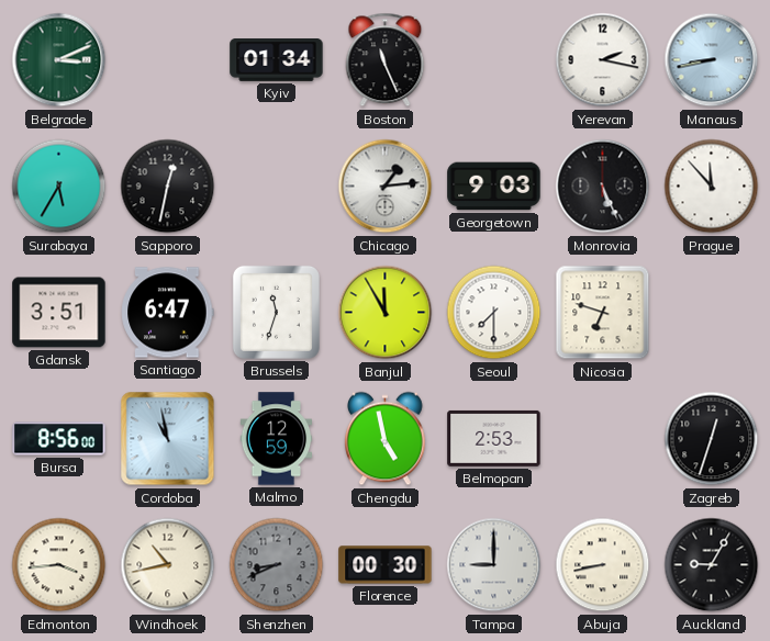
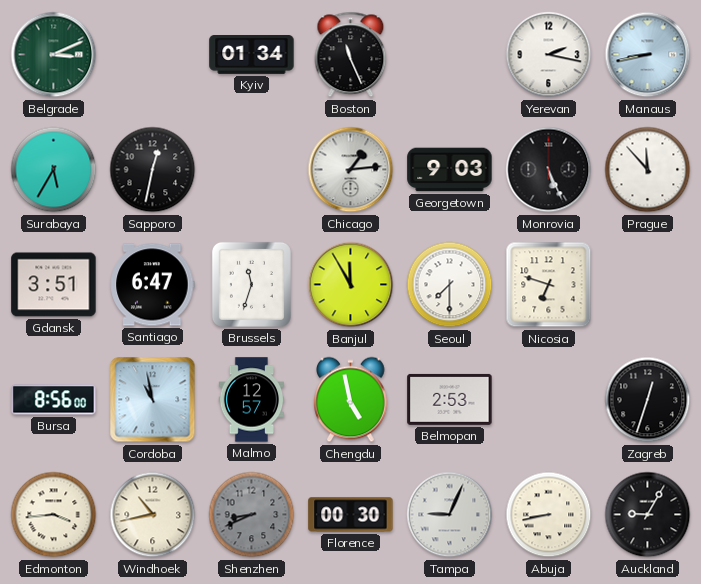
Malmo: 12:59 -> 12:57
Tampa: 9:00 -> 9:04
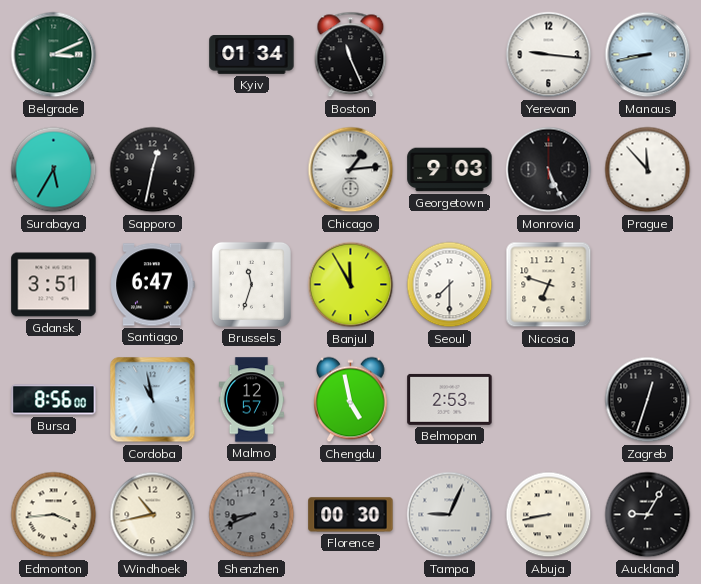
Yerevan: 2:17 -> 9:16
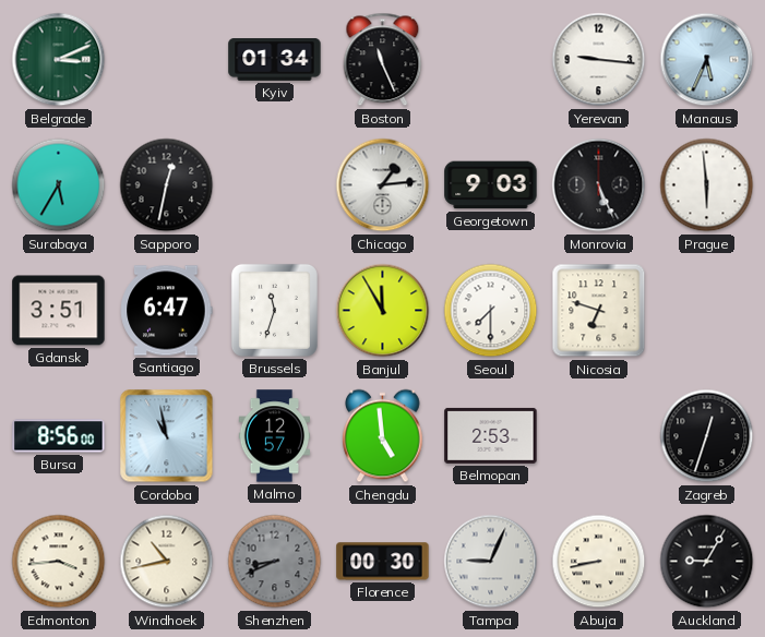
Manaus: 8:43 -> 5:34
Prague: 11:53 -> 5:59
Chengdu: 4:58 -> 4:59
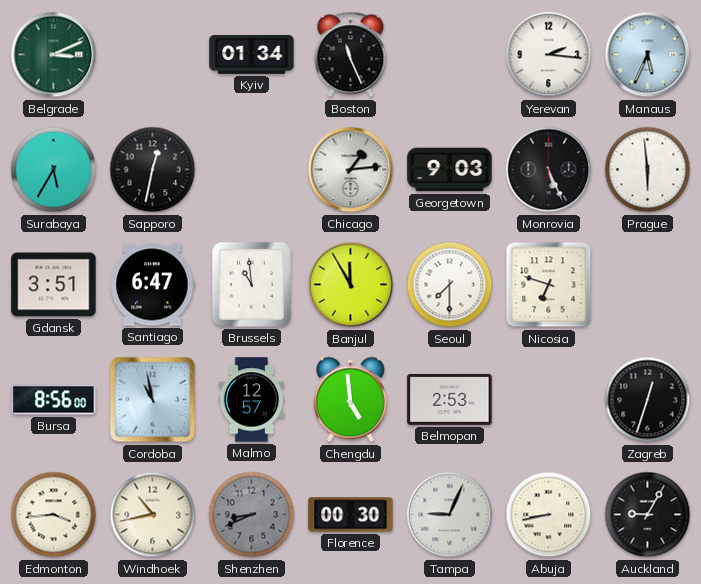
Yerevan: 9:16 -> 2:16
Brussels: 11:33 -> 10:59
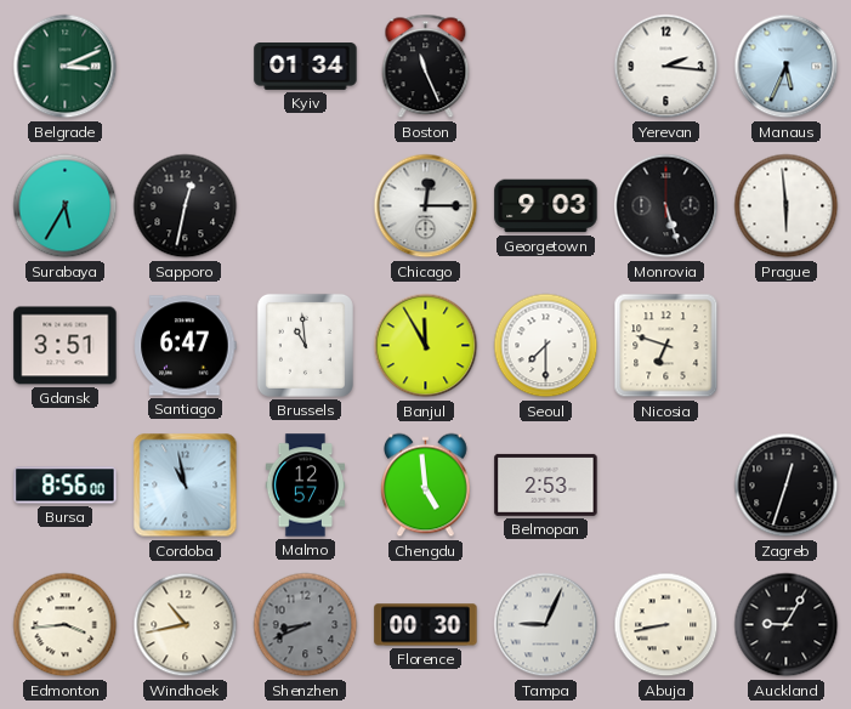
Chicago: 1:14 -> 12:15
Monrovia: 5:26 -> 5:27
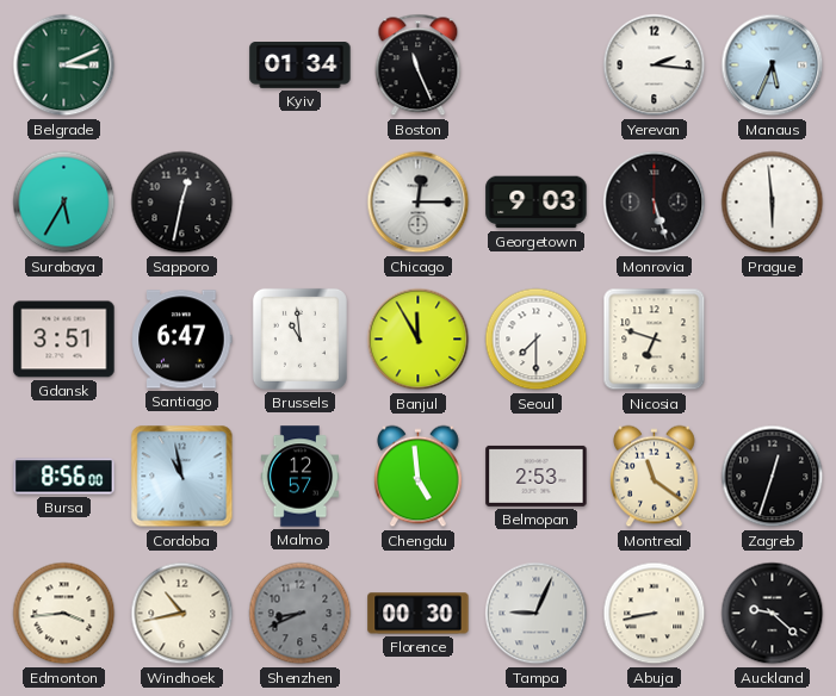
Montreal: none -> 11:21
Auckland: 9:05 -> 9:22
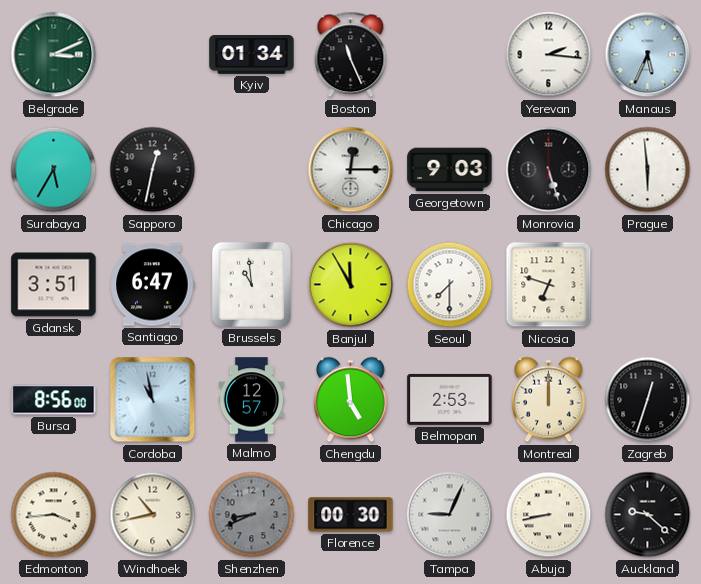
Montreal: 11:21 -> 12:00
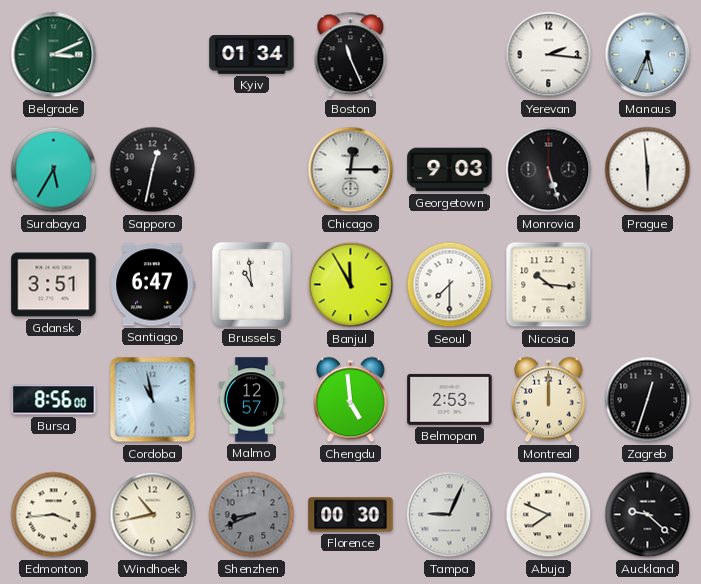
Nicosia: 6:48 -> 10:16
Abuja: 8:43 -> 7:49
